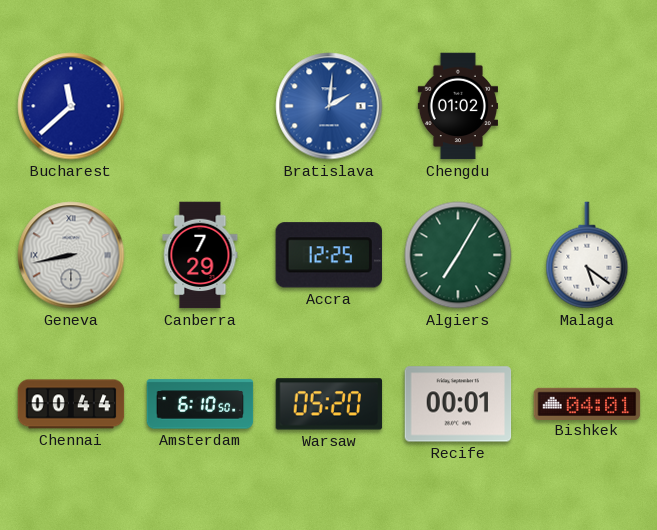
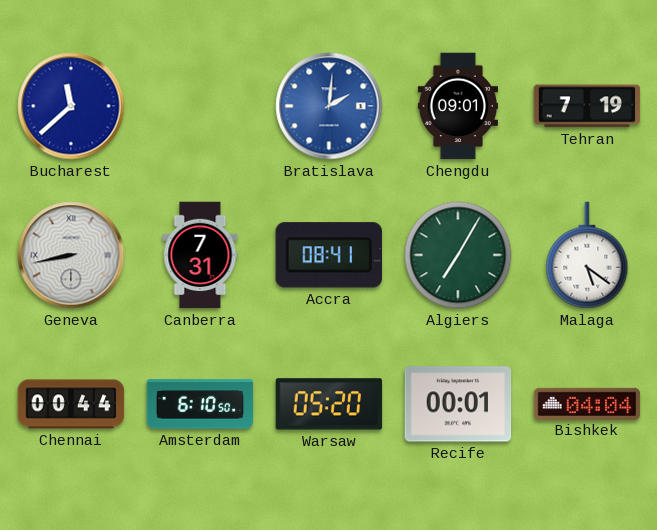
Chengdu: 01:02 -> 09:01
Tehran: none -> 7:19
Canberra: 7:29 -> 7:31
Accra: 12:25 -> 08:41
Bishkek: 04:01 -> 04:04
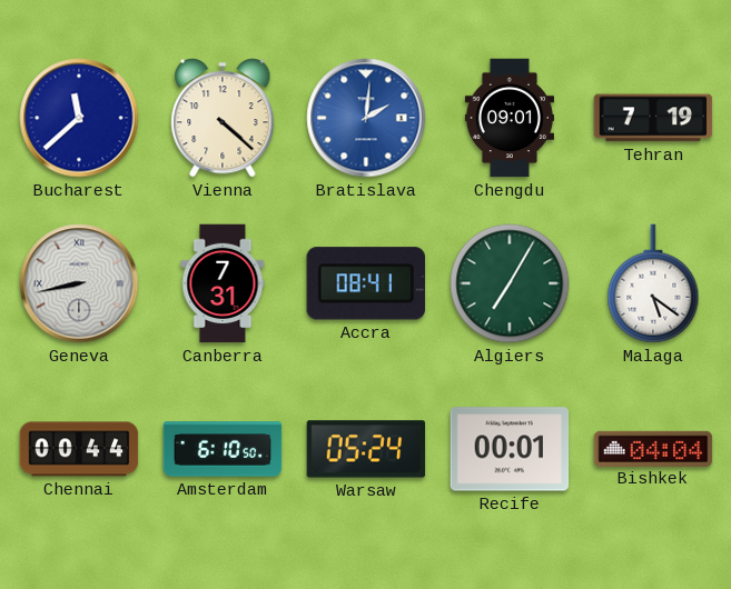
Vienna: none -> 4:22
Warsaw: 05:20 -> 05:24
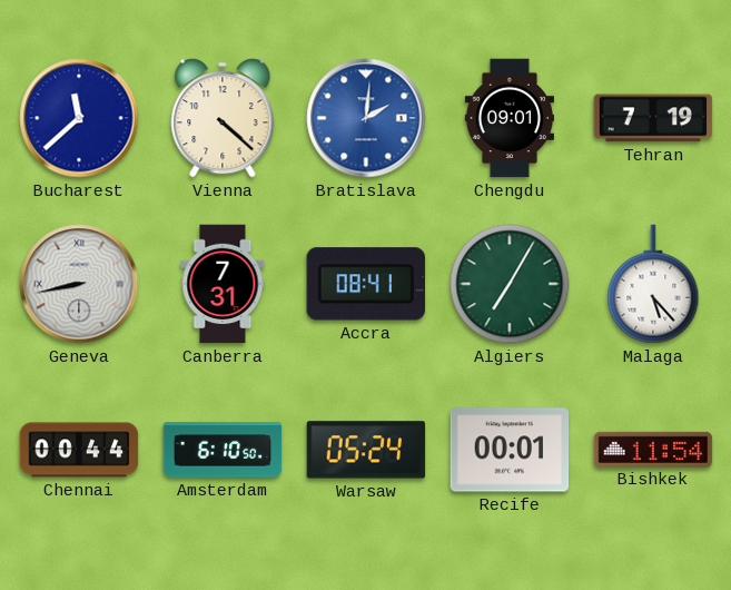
Malaga: 5:21 -> 5:23
Bishkek: 04:04 -> 11:54
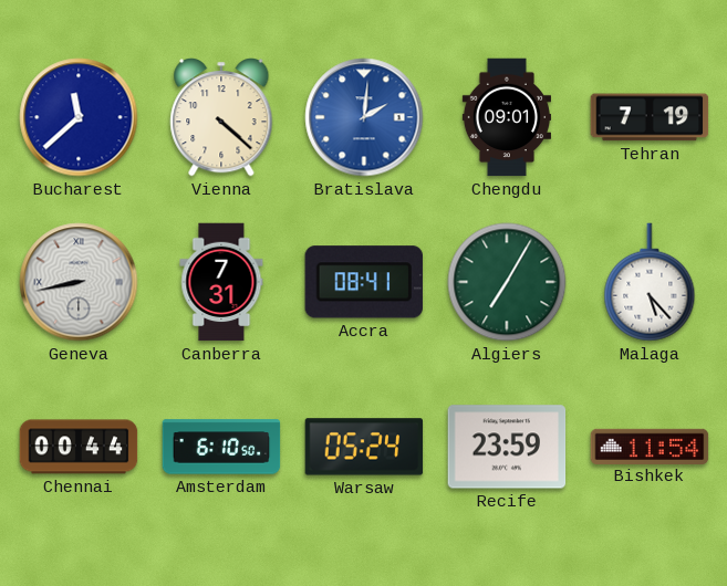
Recife: 00:01 -> 23:59
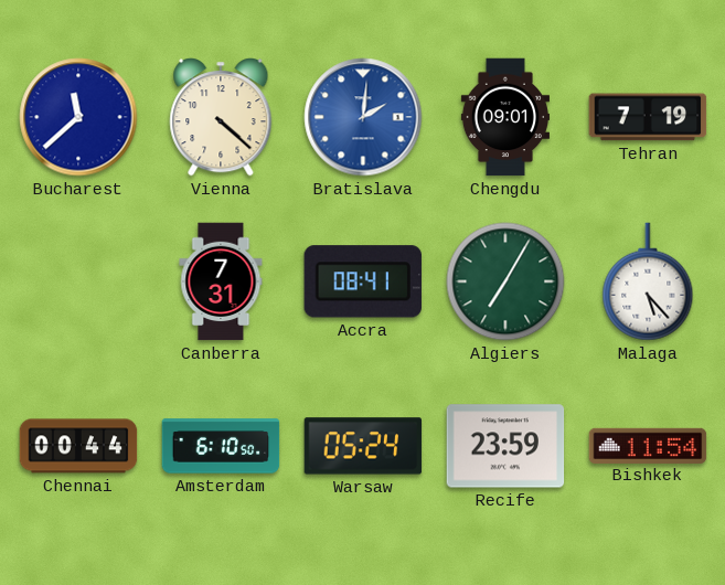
Geneva: 8:43 -> none
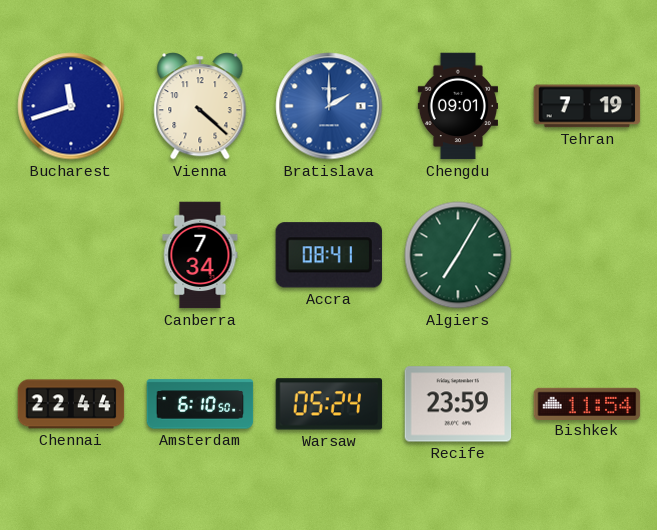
Bucharest: 11:38 -> 11:42
Bratislava: 2:01 -> 2:00
Canberra: 7:31 -> 7:34
Malaga: 5:23 -> none
Chennai: 00:44 -> 22:44
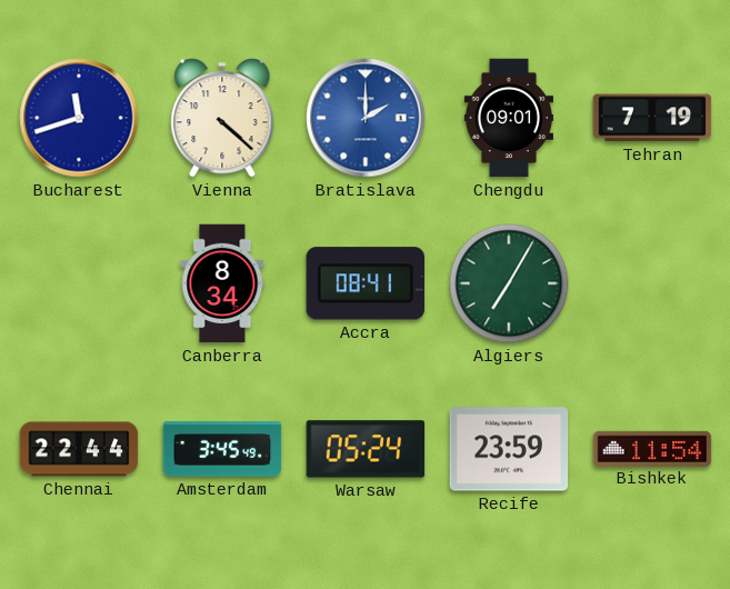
Canberra: 7:34 -> 8:34
Amsterdam: 6:10 -> 3:45
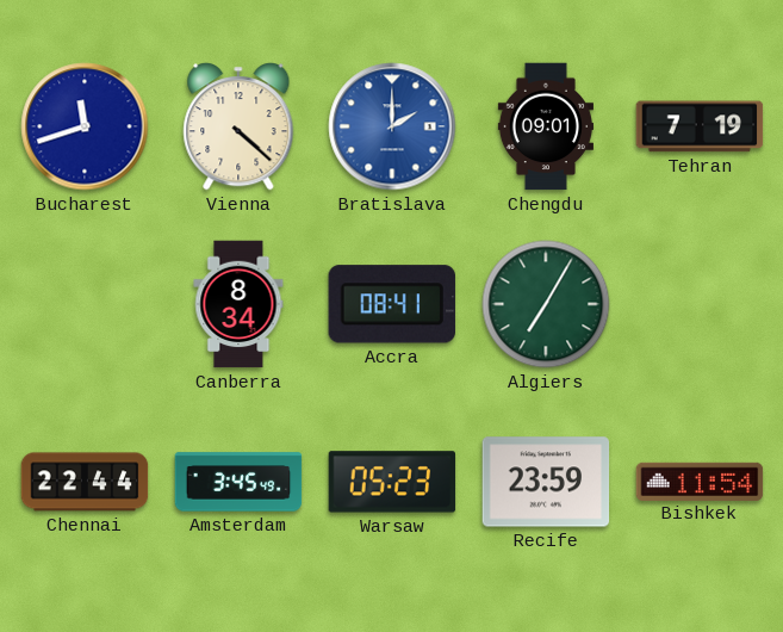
Warsaw: 05:24 -> 05:23
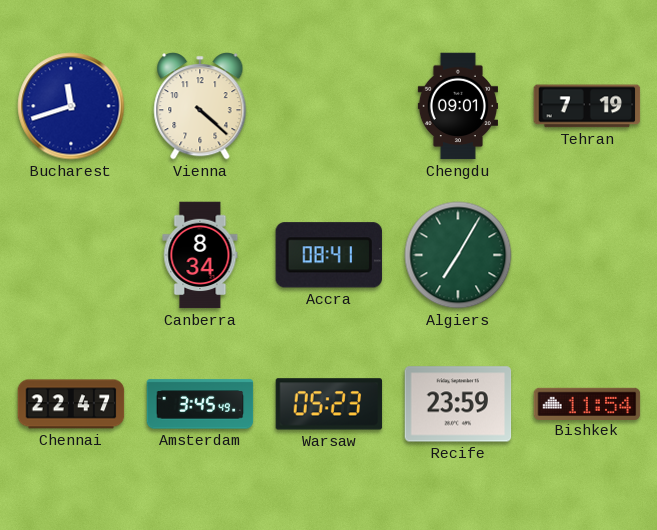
Bratislava: 2:00 -> none
Chennai: 22:44 -> 22:47
